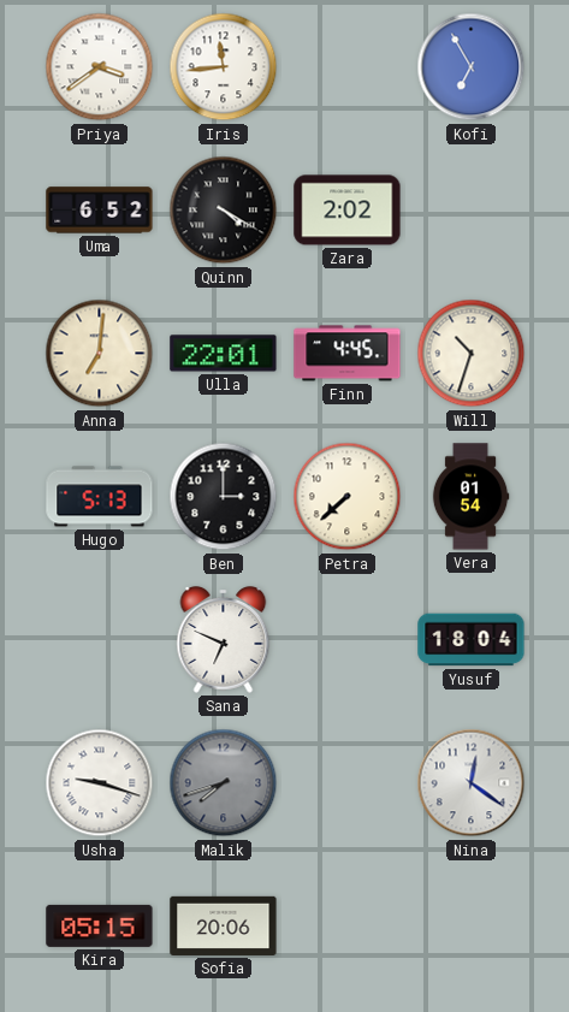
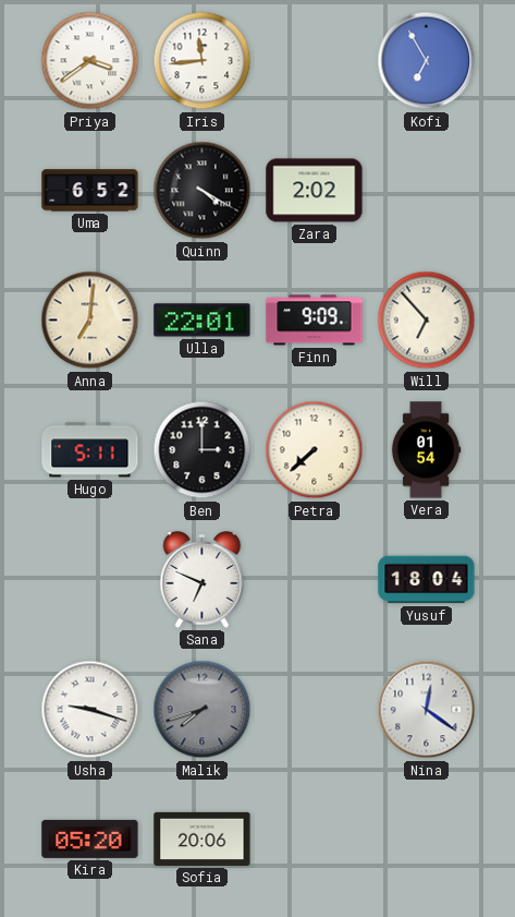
Finn: 4:45 -> 9:09
Will: 10:33 -> 6:53
Hugo: 5:13 -> 5:11
Kira: 05:15 -> 05:20
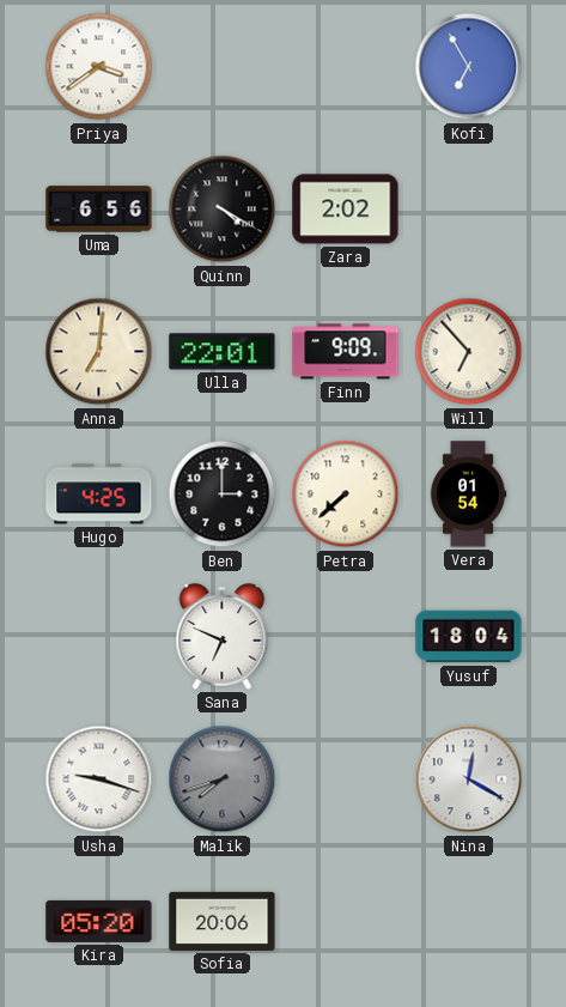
Iris: 11:44 -> none
Uma: 6:52 -> 6:56
Hugo: 5:11 -> 4:25
Nina: 12:21 -> 12:20
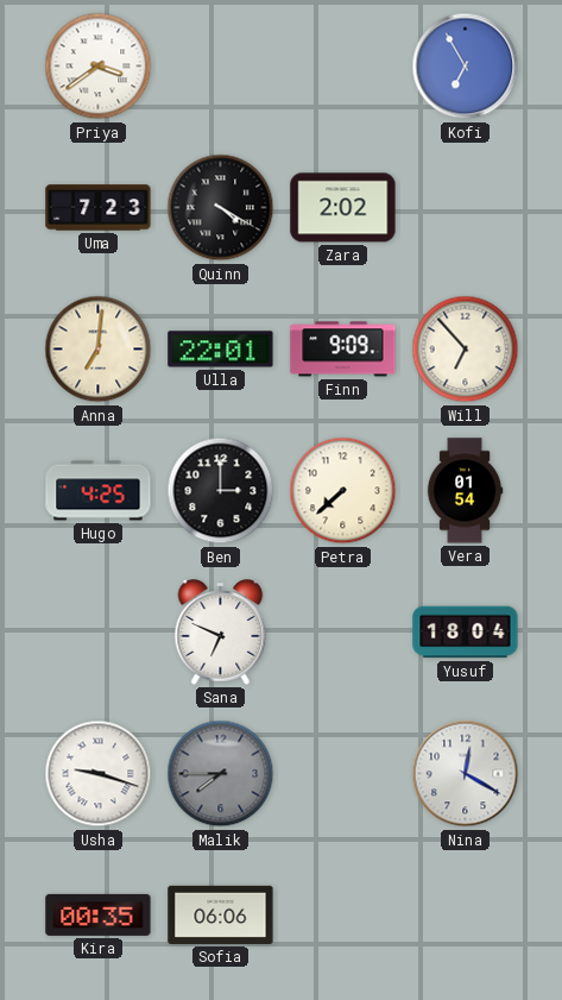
Uma: 6:56 -> 7:23
Malik: 7:42 -> 7:45
Kira: 05:20 -> 00:35
Sofia: 20:06 -> 06:06
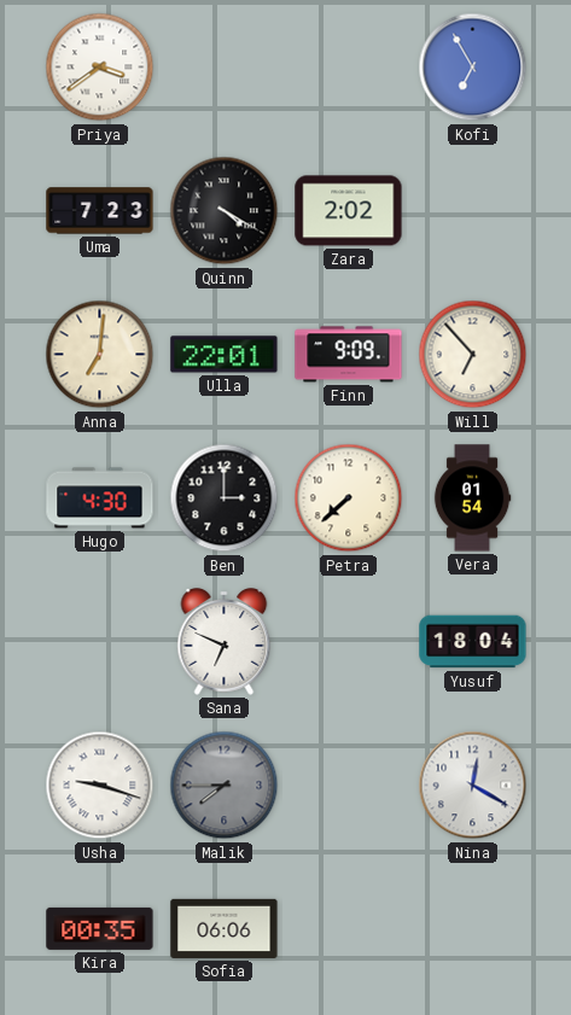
Hugo: 4:25 -> 4:30
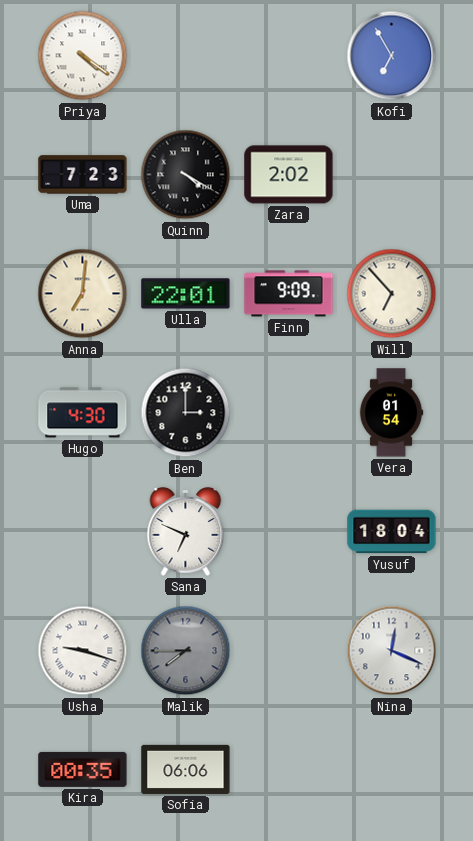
Priya: 3:39 -> 4:21
Petra: 7:38 -> none
Nina: 12:20 -> 12:19
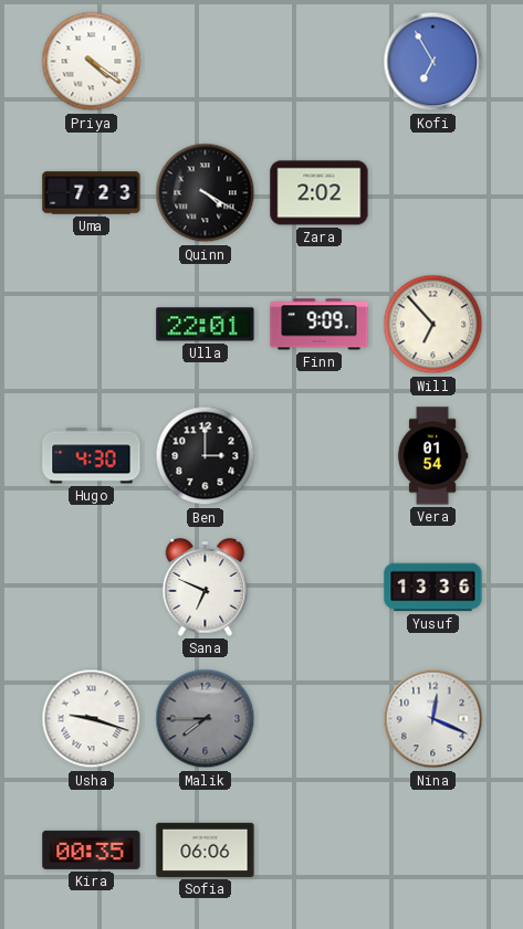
Anna: 7:01 -> none
Yusuf: 18:04 -> 13:36
